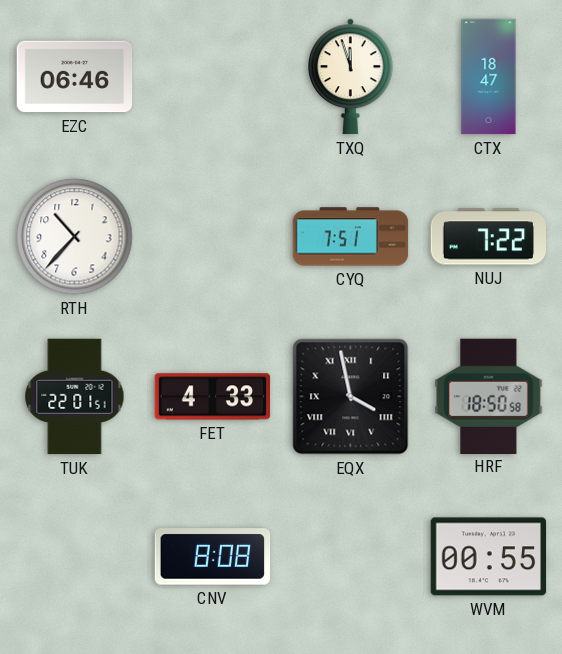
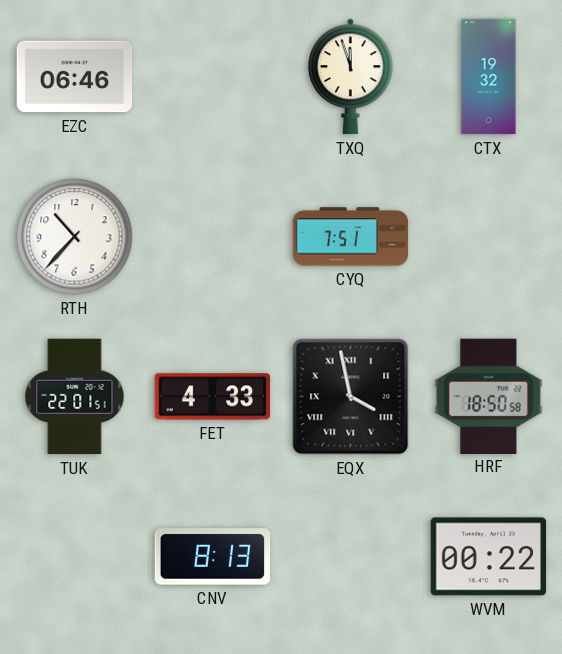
CTX: 18:47 -> 19:32
NUJ: 7:22 -> none
CNV: 8:08 -> 8:13
WVM: 00:55 -> 00:22
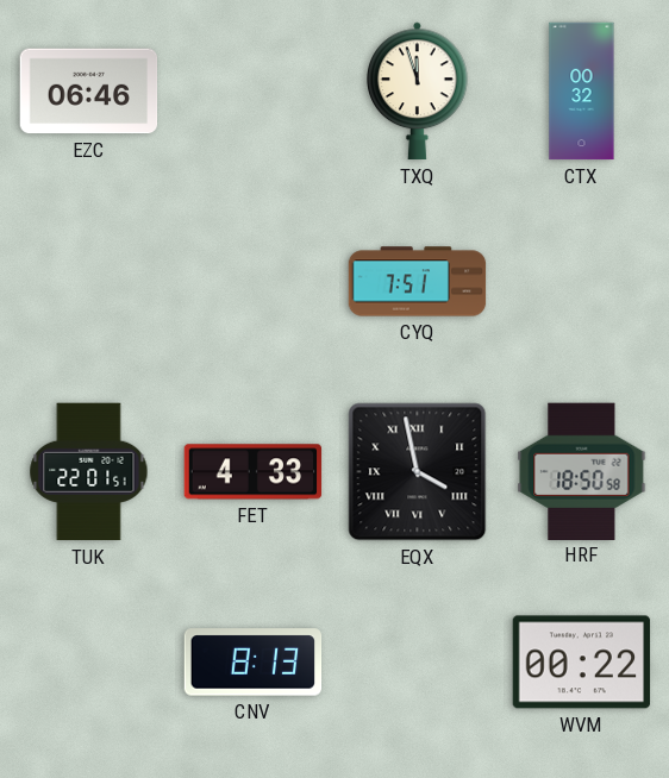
CTX: 19:32 -> 00:32
RTH: 10:37 -> none
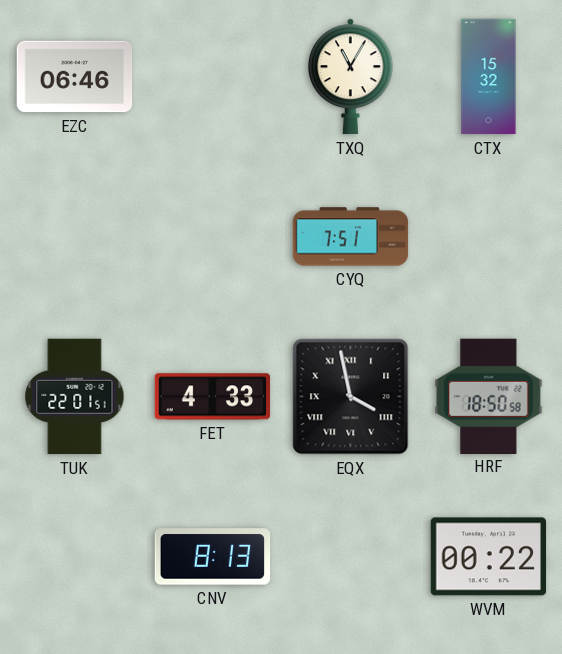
TXQ: 11:57 -> 11:05
CTX: 00:32 -> 15:32
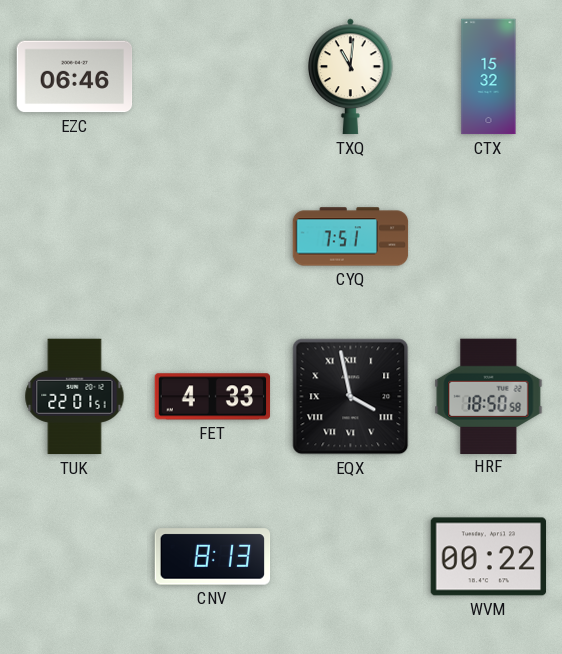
TXQ: 11:05 -> 11:01
